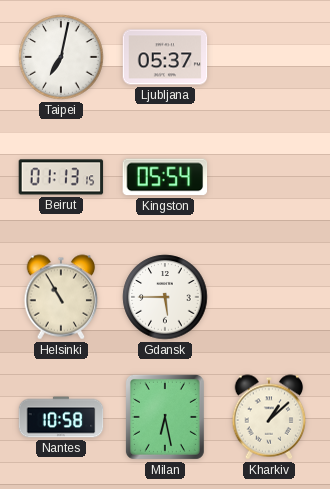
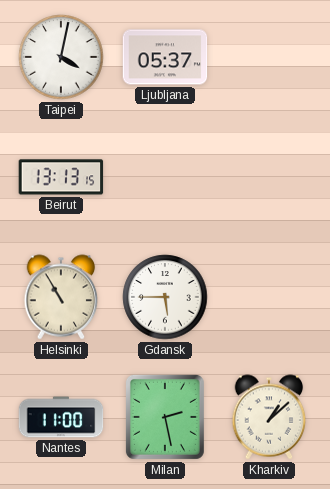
Taipei: 7:02 -> 4:02
Beirut: 01:13 -> 13:13
Kingston: 05:54 -> none
Nantes: 10:58 -> 11:00
Milan: 6:28 -> 2:28
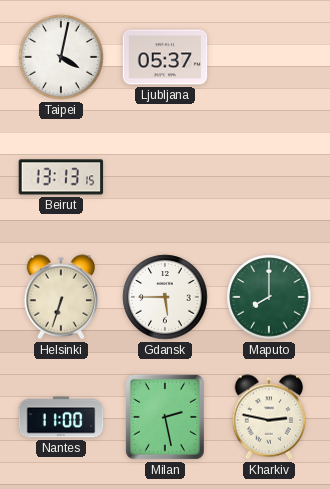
Helsinki: 10:55 -> 6:33
Maputo: none -> 8:00
Kharkiv: 1:08 -> 2:47
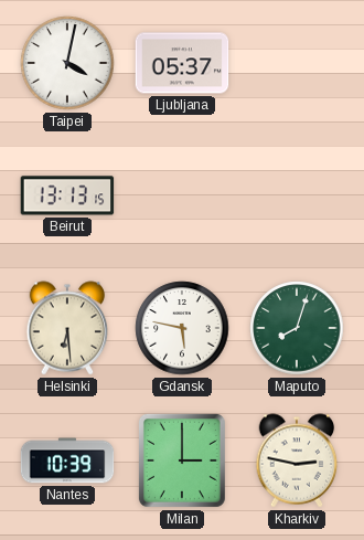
Helsinki: 6:33 -> 6:29
Gdansk: 5:45 -> 5:47
Maputo: 8:00 -> 8:03
Nantes: 11:00 -> 10:39
Milan: 2:28 -> 3:00
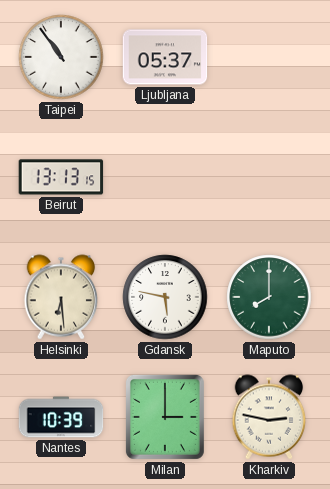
Taipei: 4:02 -> 10:54
Maputo: 8:03 -> 8:00
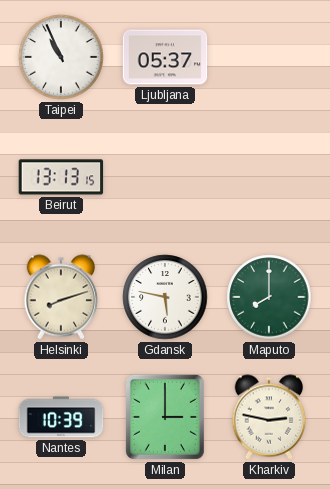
Taipei: 10:54 -> 10:56
Helsinki: 6:29 -> 8:12
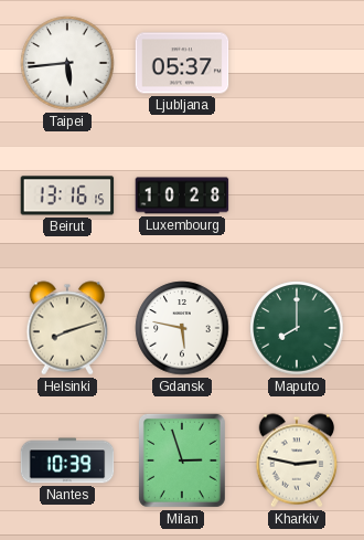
Taipei: 10:56 -> 5:44
Beirut: 13:13 -> 13:16
Luxembourg: none -> 10:28
Milan: 3:00 -> 2:57
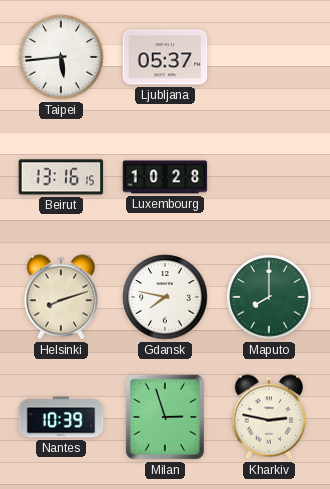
Gdansk: 5:47 -> 7:47
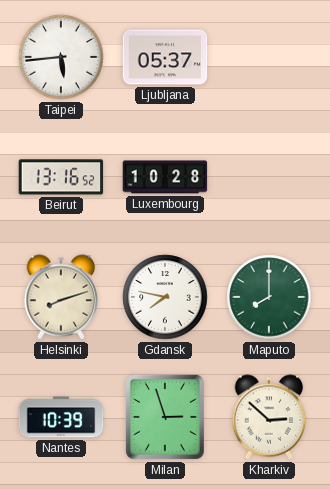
Beirut: 13:16:15 -> 13:16:52
Kharkiv: 2:47 -> 2:52
